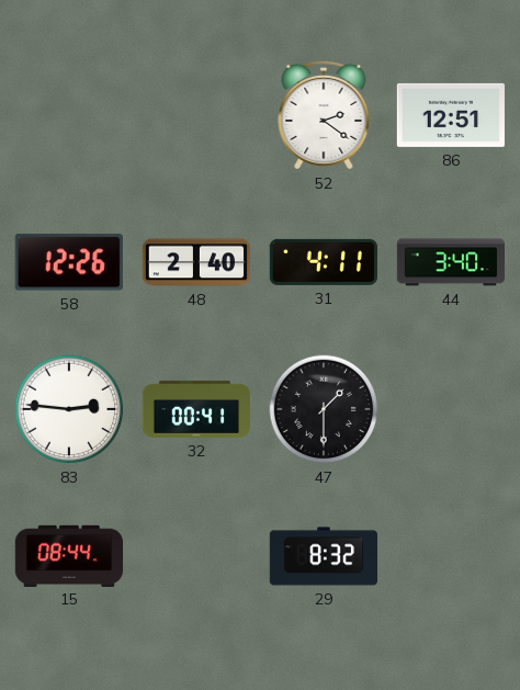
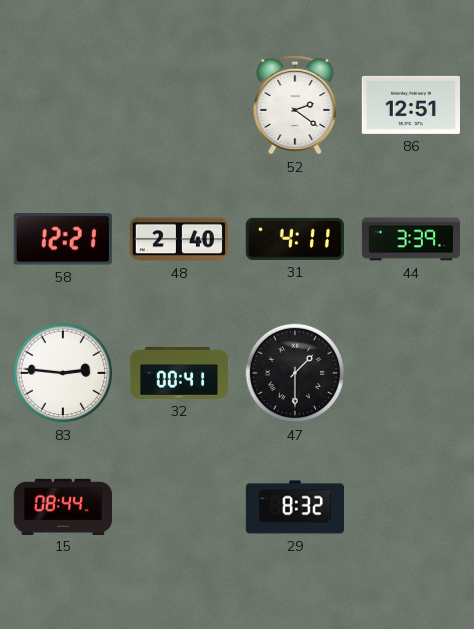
58: 12:26 -> 12:21
44: 3:40 -> 3:39
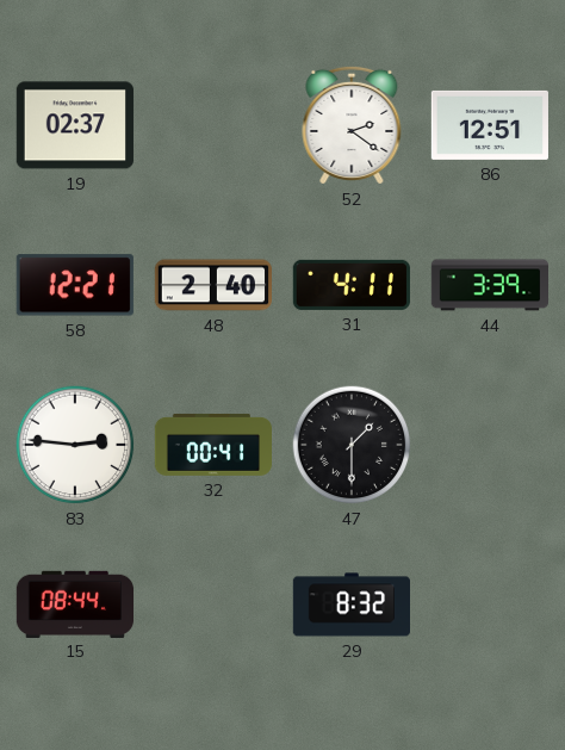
19: none -> 02:37
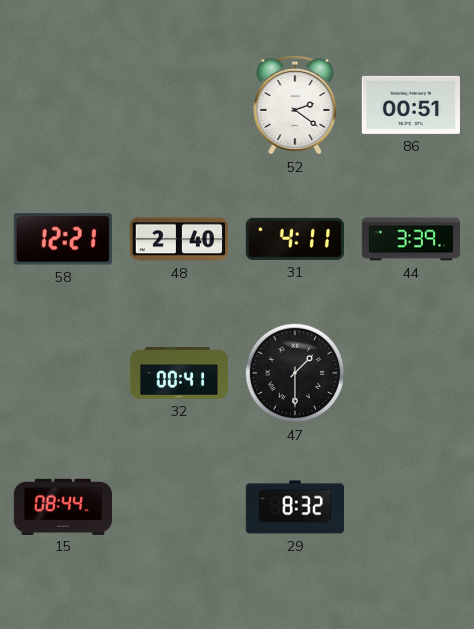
19: 02:37 -> none
86: 12:51 -> 00:51
83: 2:46 -> none
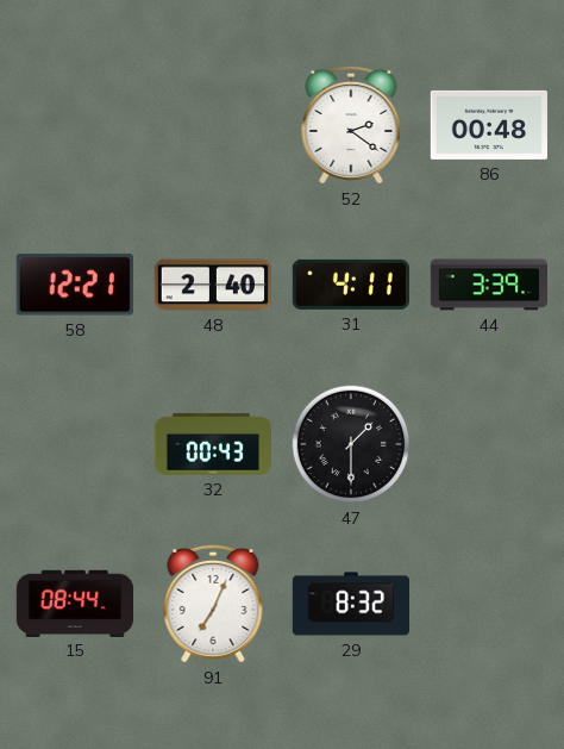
86: 00:51 -> 00:48
32: 00:41 -> 00:43
91: none -> 7:04
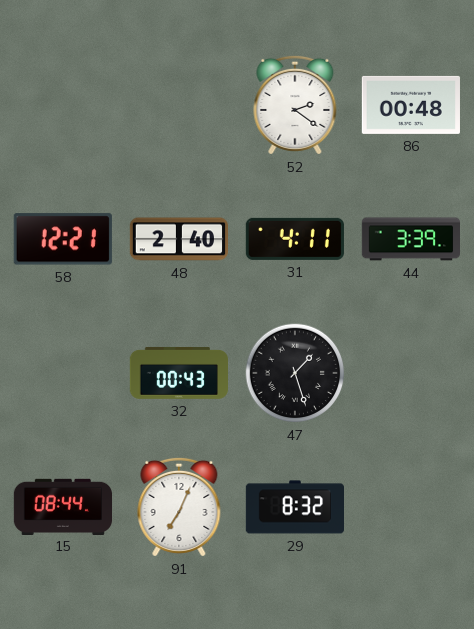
47: 1:30 -> 1:27
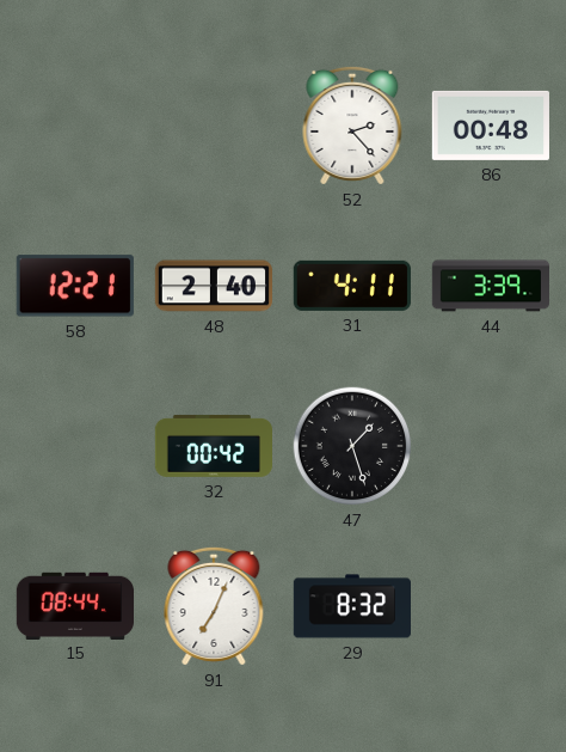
52: 2:21 -> 2:23
32: 00:43 -> 00:42
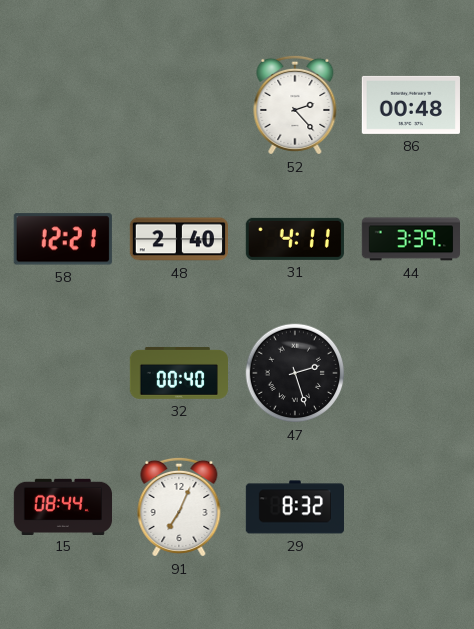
32: 00:42 -> 00:40
47: 1:27 -> 2:27
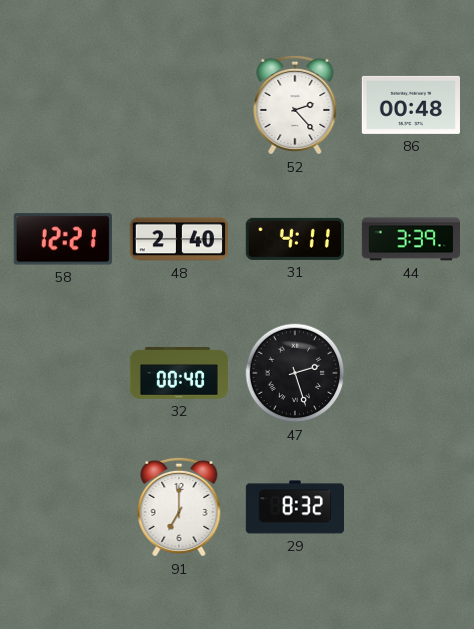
15: 08:44 -> none
91: 7:04 -> 7:00
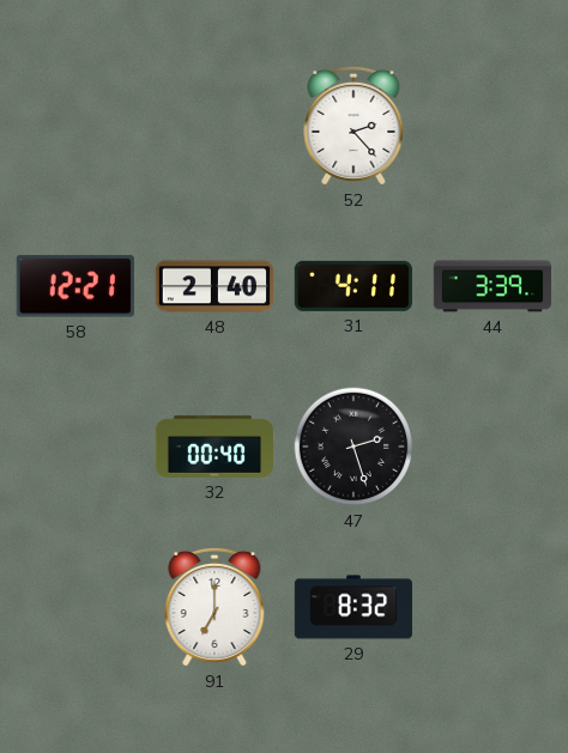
86: 00:48 -> none
